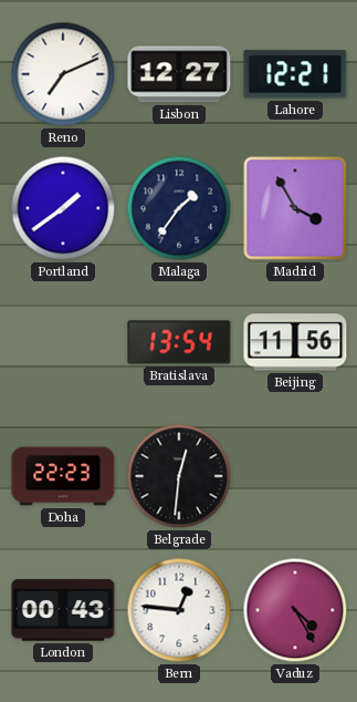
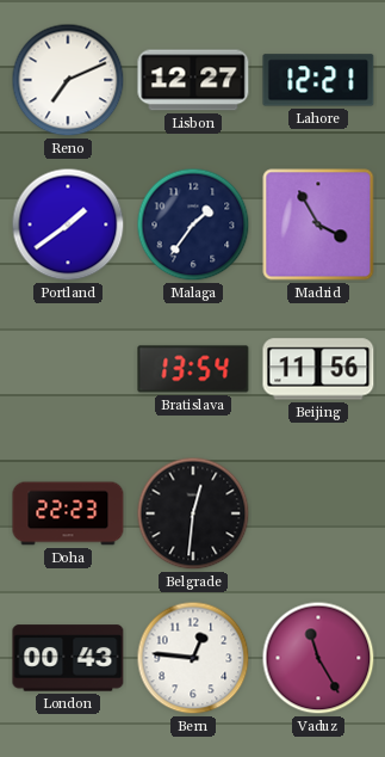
Vaduz: 4:25 -> 11:25
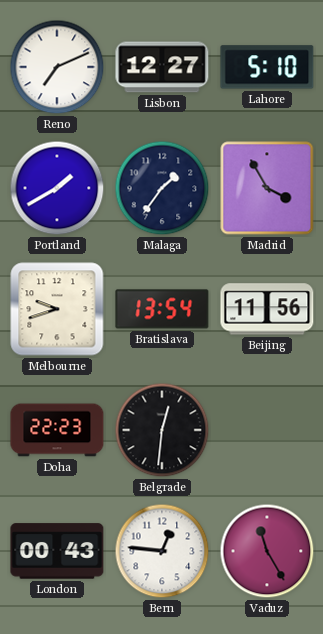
Lahore: 12:21 -> 5:10
Portland: 1:39 -> 1:40
Melbourne: none -> 9:42
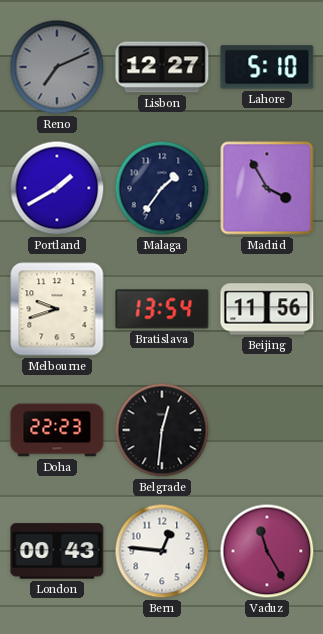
Reno dial: white -> grey
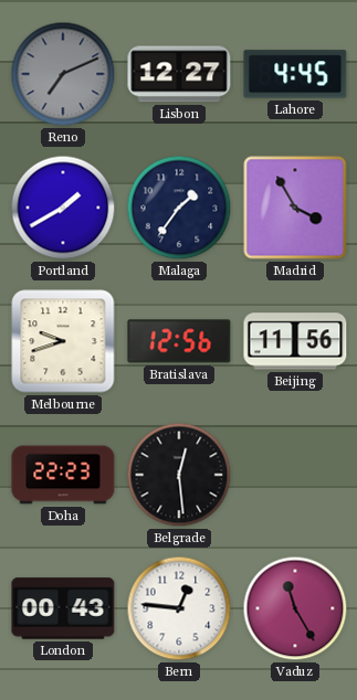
Lahore: 5:10 -> 4:45
Bratislava: 13:54 -> 12:56
Belgrade: 12:31 -> 12:29
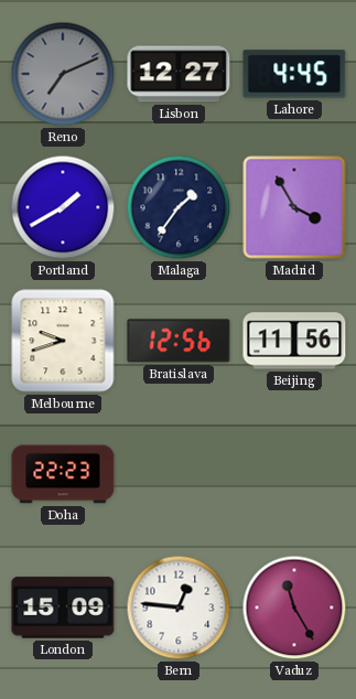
Belgrade: 12:29 -> none
London: 00:43 -> 15:09
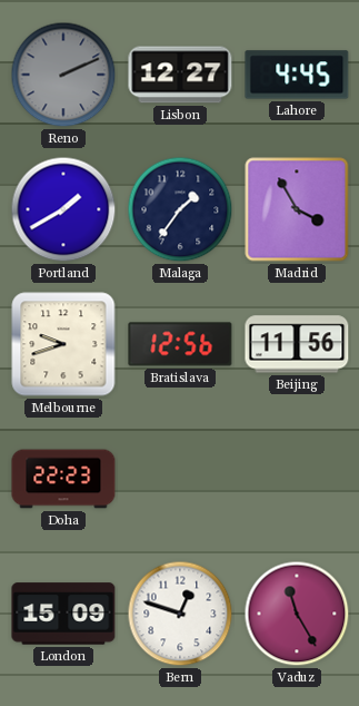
Reno: 7:11 -> 2:11
Bern: 12:46 -> 12:48
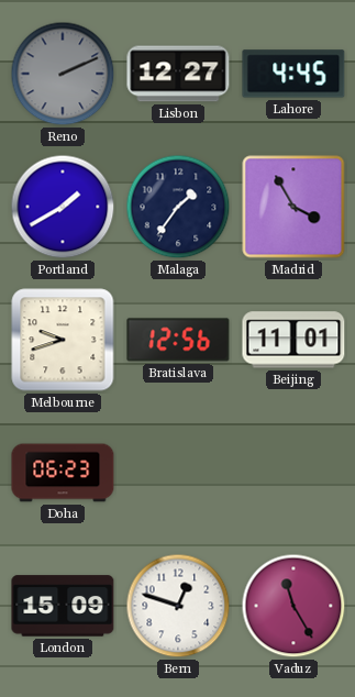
Beijing: 11:56 -> 11:01
Doha: 22:23 -> 06:23
